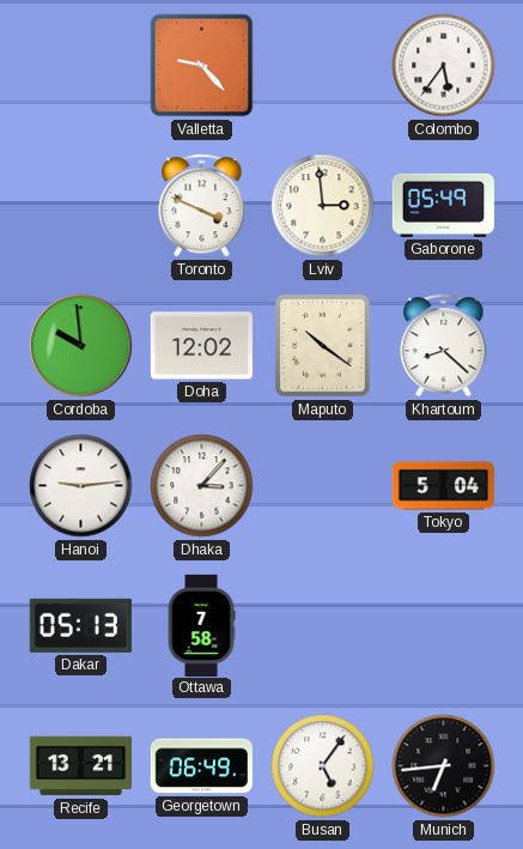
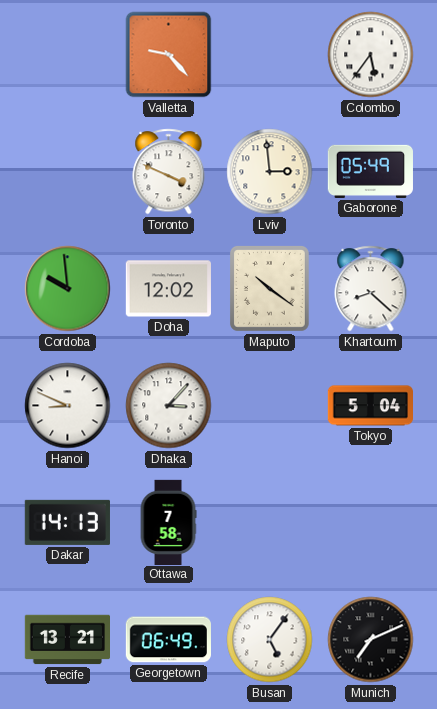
Hanoi: 9:14 -> 8:49
Dakar: 05:13 -> 14:13
Munich: 6:44 -> 7:11
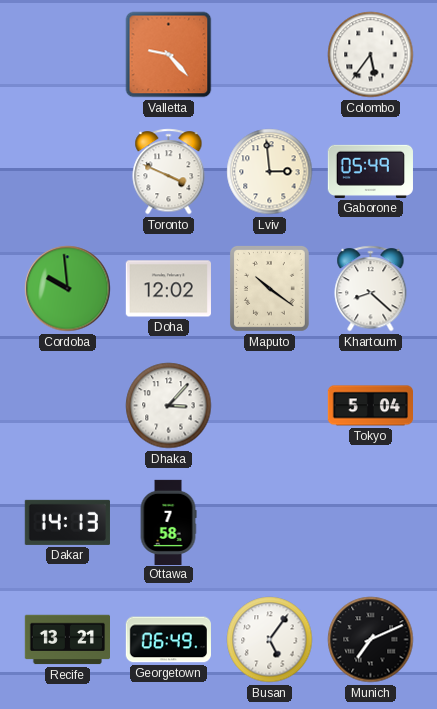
Hanoi: 8:49 -> none
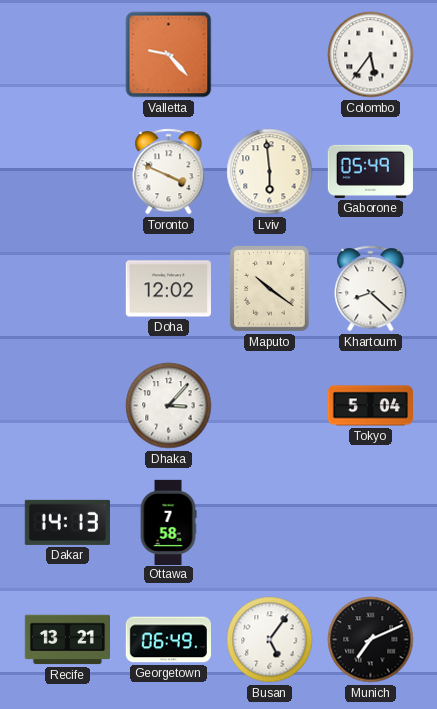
Lviv: 2:59 -> 5:59
Cordoba: 9:59 -> none
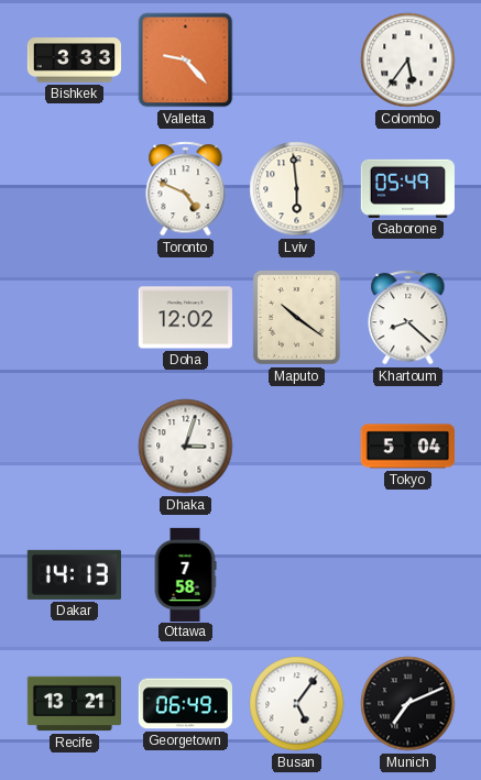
Bishkek: none -> 3:33
Toronto: 3:49 -> 4:49
Dhaka: 3:07 -> 3:03
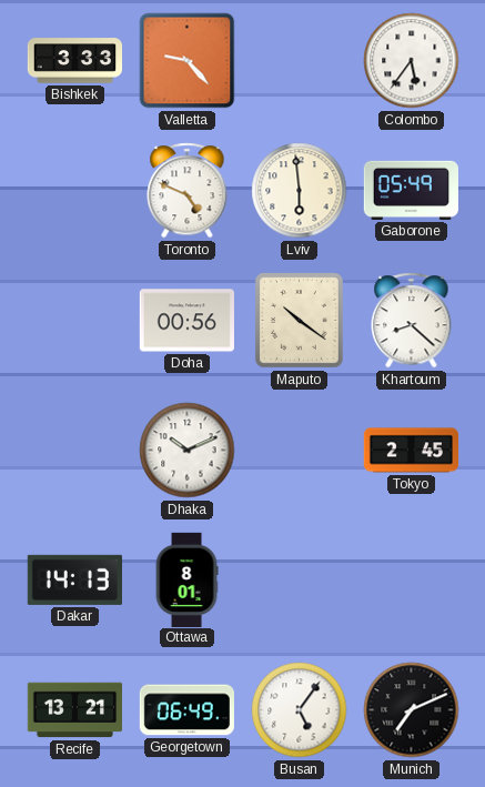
Doha: 12:02 -> 00:56
Dhaka: 3:03 -> 10:11
Tokyo: 5:04 -> 2:45
Ottawa: 7:58 -> 8:01
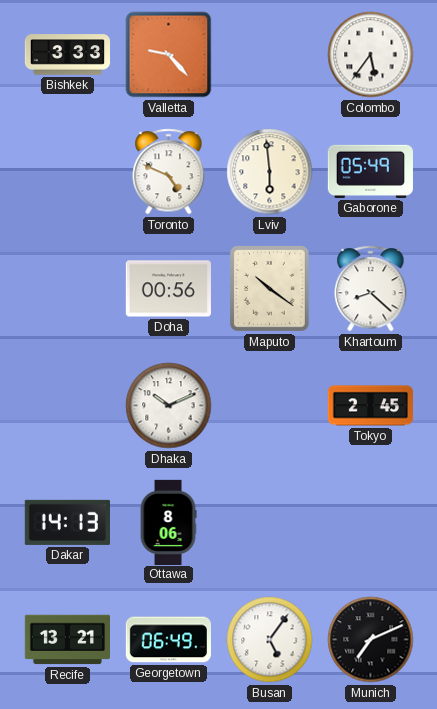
Ottawa: 8:01 -> 8:06
